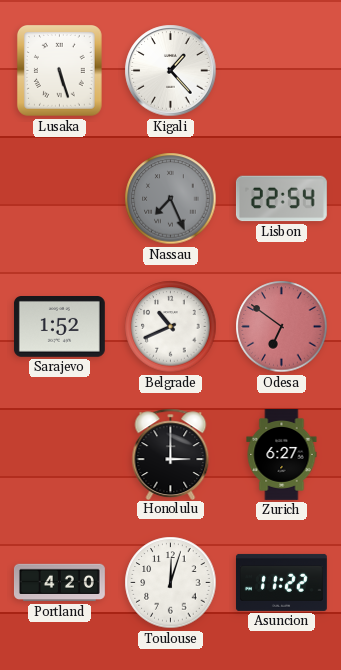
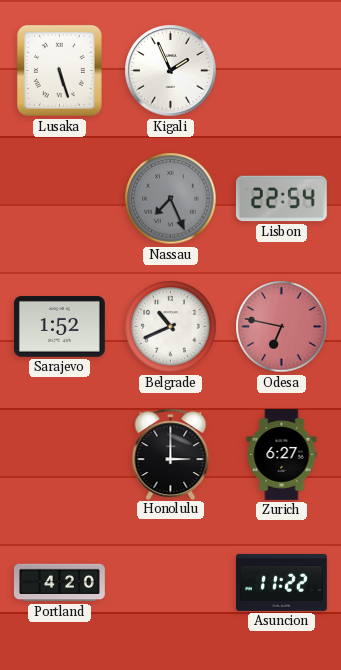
Kigali: 1:23 -> 1:56
Odesa: 6:51 -> 6:47
Toulouse: 12:03 -> none
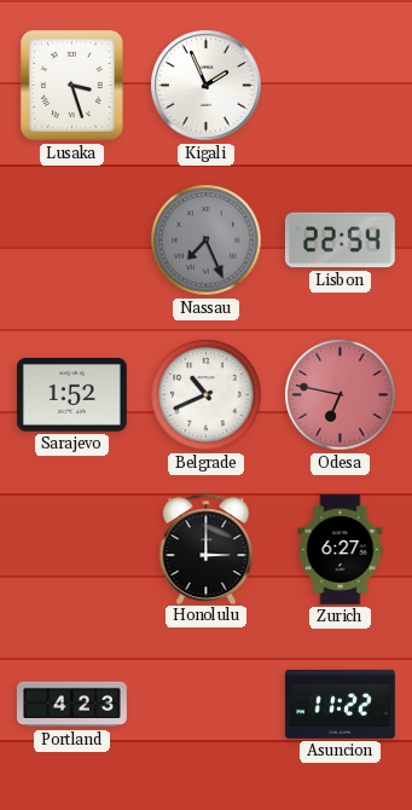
Lusaka: 5:27 -> 3:27
Portland: 4:20 -> 4:23
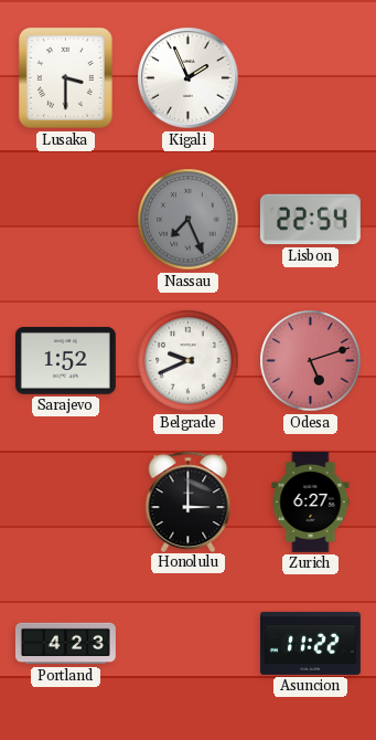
Lusaka: 3:27 -> 3:30
Belgrade: 10:41 -> 9:41
Odesa: 6:47 -> 5:12
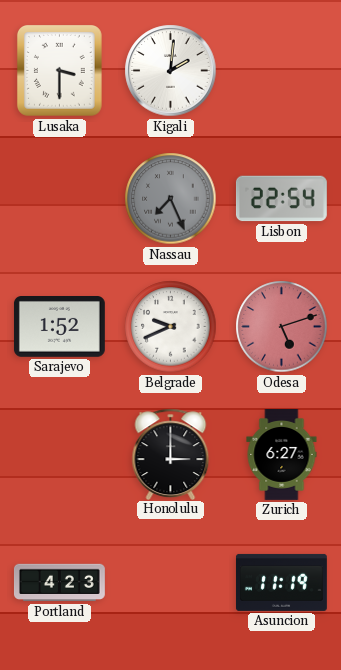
Kigali: 1:56 -> 2:01
Asuncion: 11:22 -> 11:19
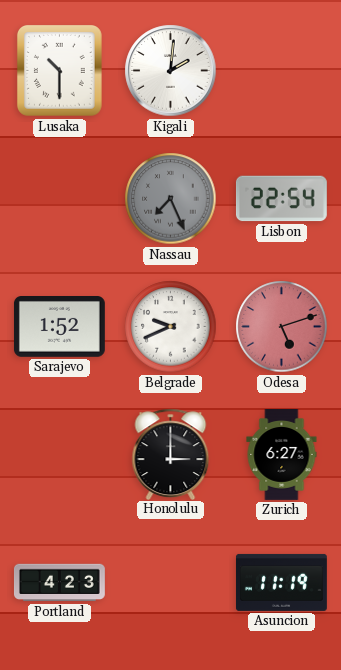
Lusaka: 3:30 -> 10:30
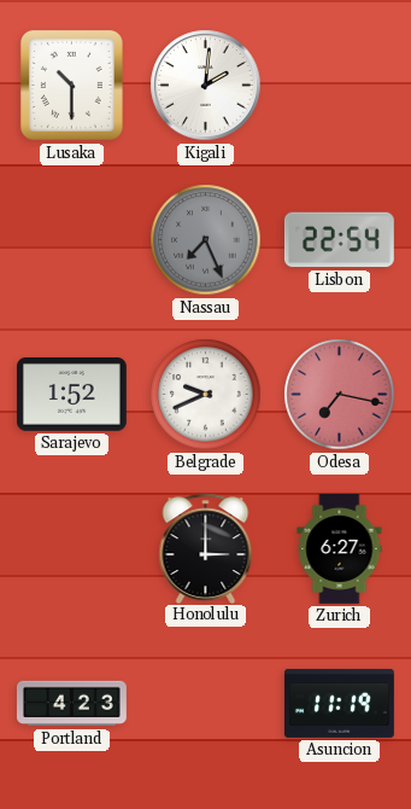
Odesa: 5:12 -> 7:17
